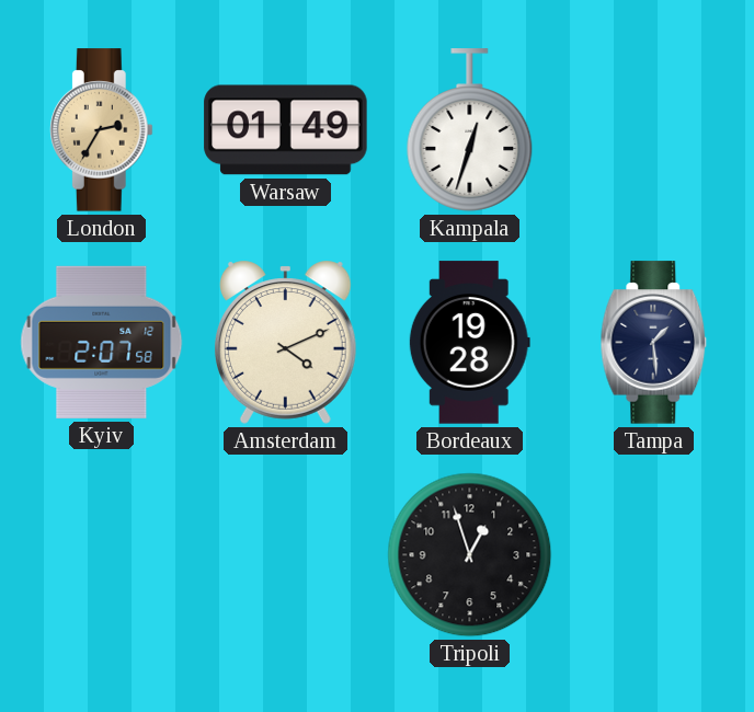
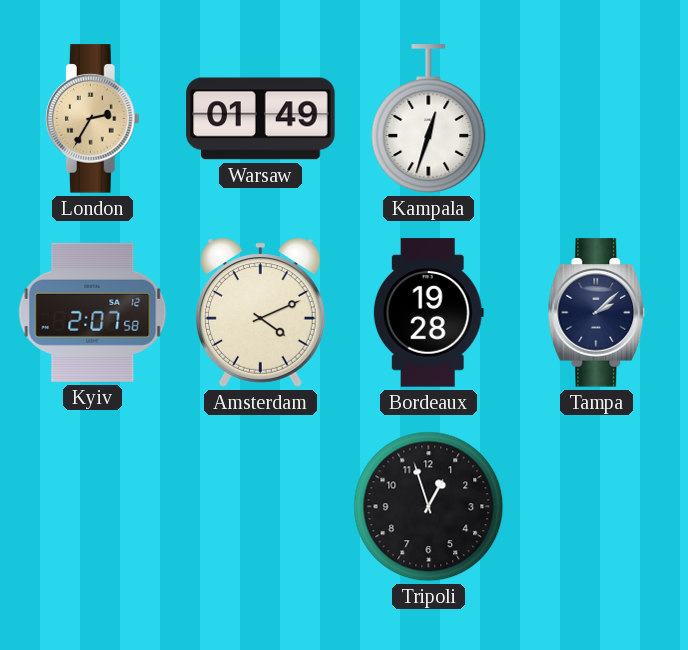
Tampa: 1:29 -> 2:08
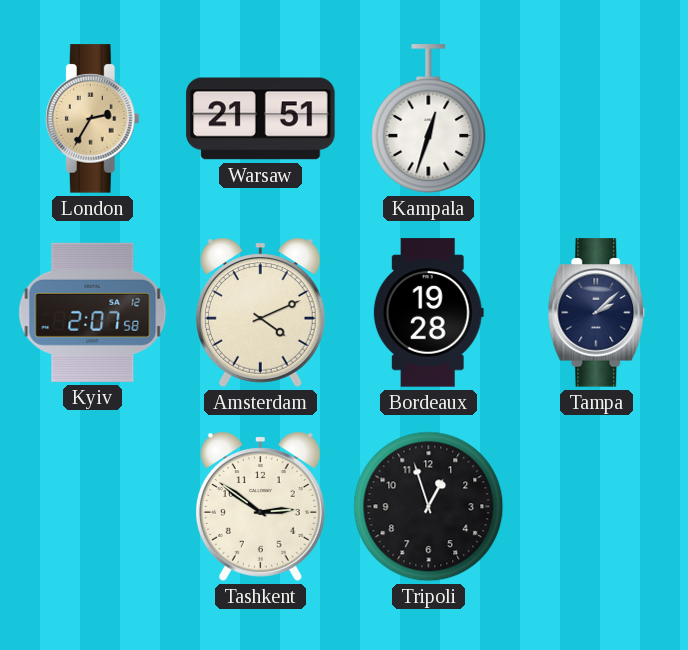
Warsaw: 01:49 -> 21:51
Tashkent: none -> 2:51
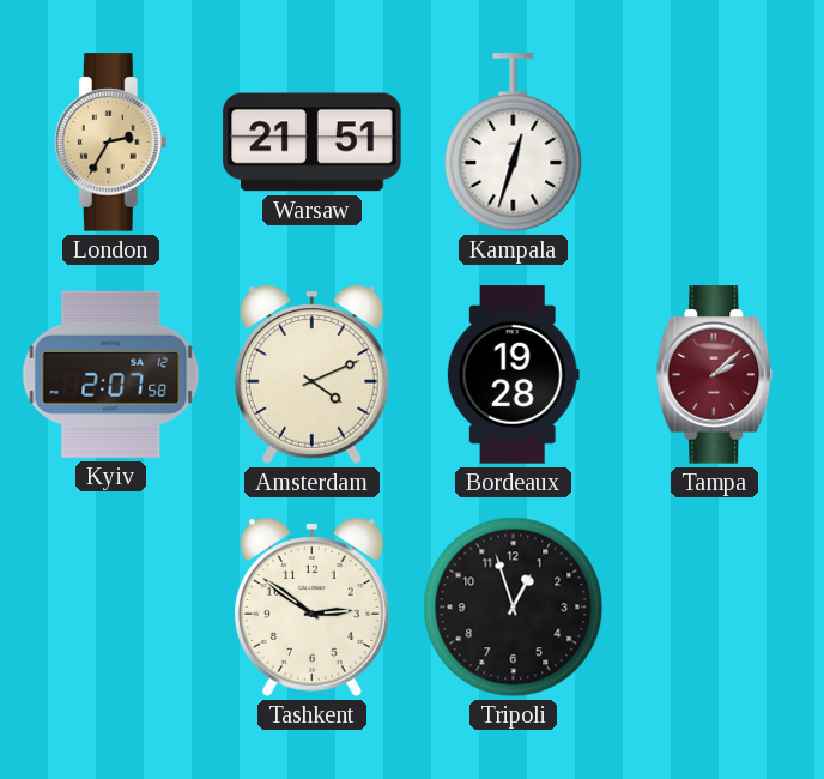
Tampa dial: navy -> burgundy
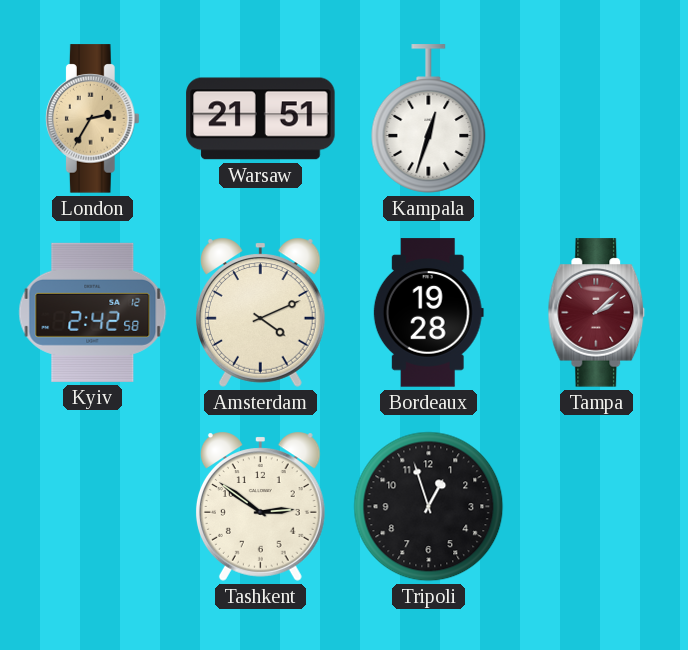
Kyiv: 2:07 -> 2:42
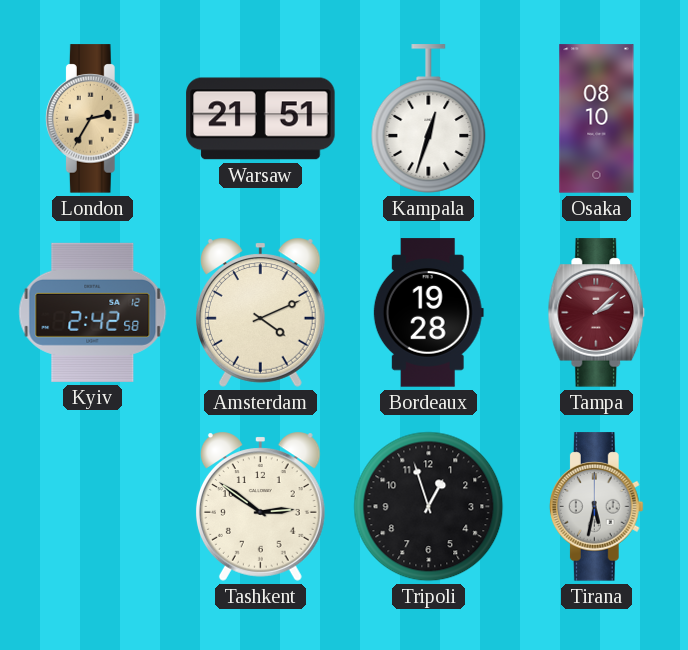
Osaka: none -> 08:10
Tirana: none -> 5:32
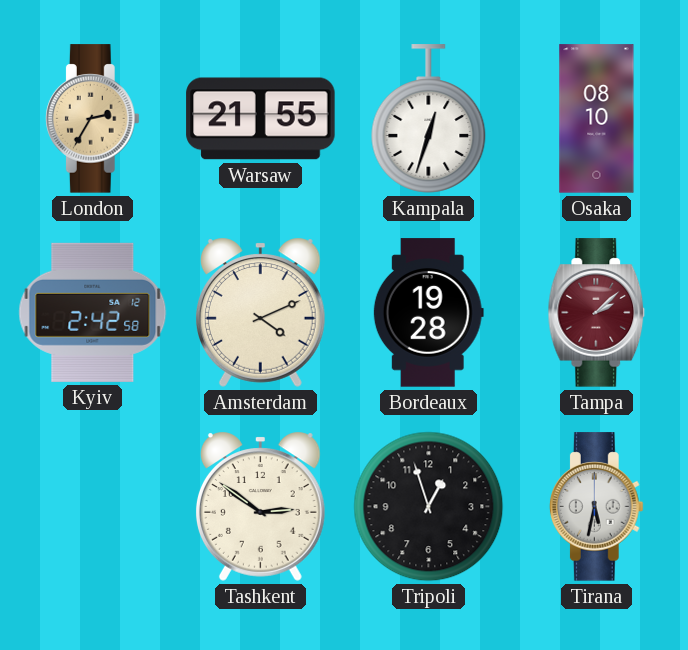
Warsaw: 21:51 -> 21:55
